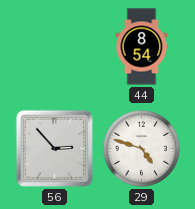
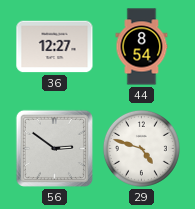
36: none -> 12:27
56: 2:53 -> 2:51
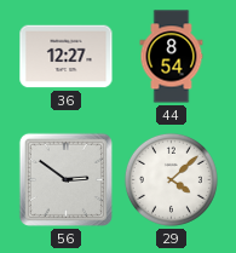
29: 4:48 -> 4:08
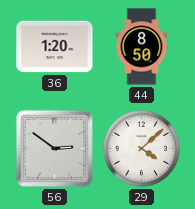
36: 12:27 -> 1:20
44: 8:54 -> 8:50
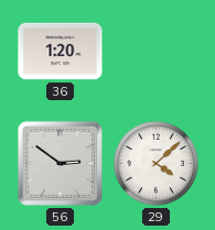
44: 8:50 -> none
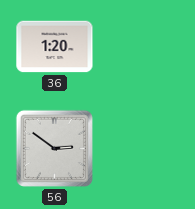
29: 4:08 -> none
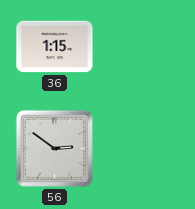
36: 1:20 -> 1:15
